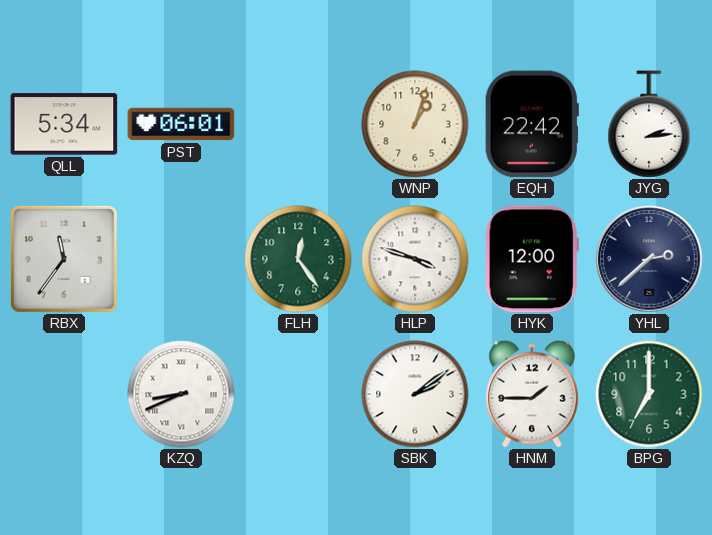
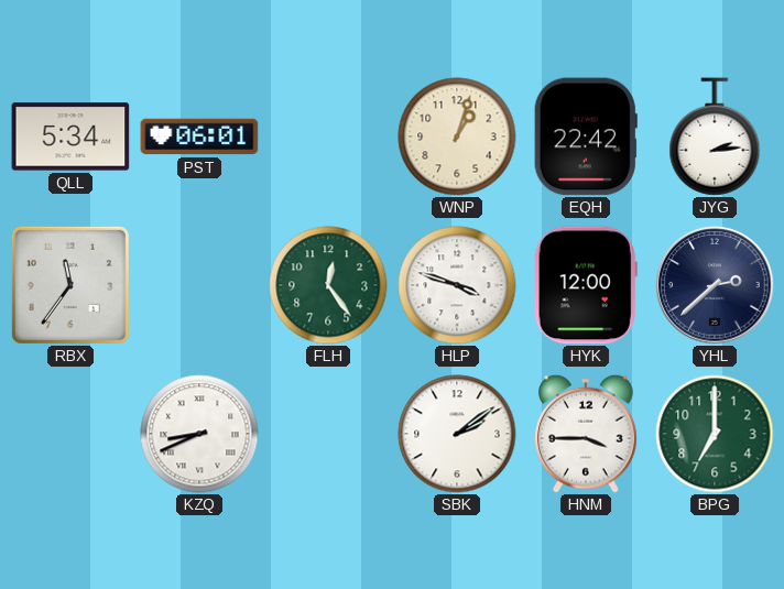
HNM: 1:45 -> 3:45
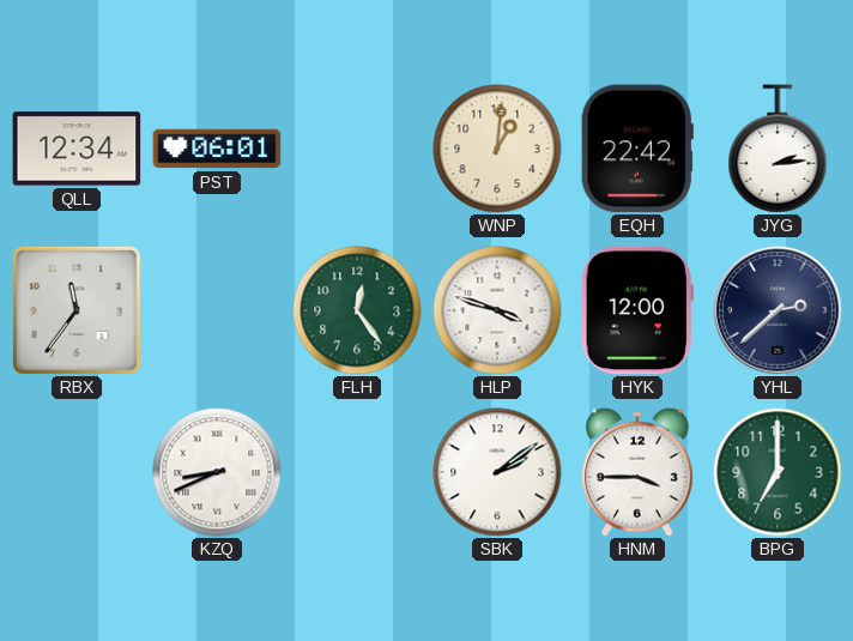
QLL: 5:34 -> 12:34
WNP: 1:03 -> 1:01
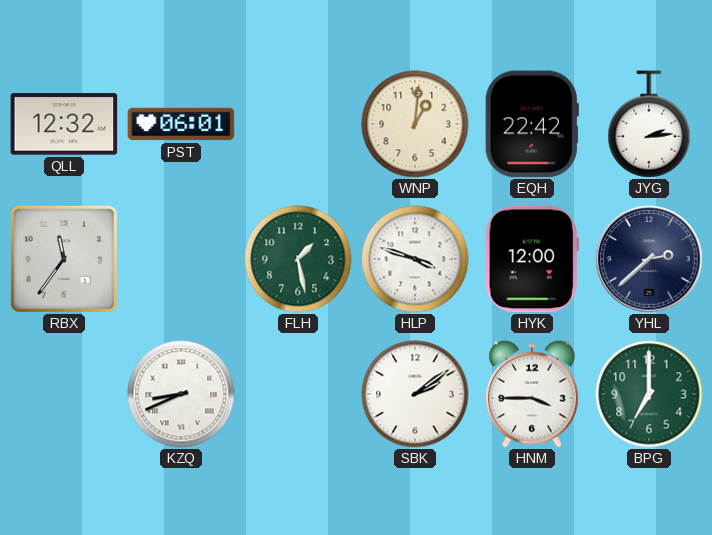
QLL: 12:34 -> 12:32
FLH: 12:24 -> 1:28
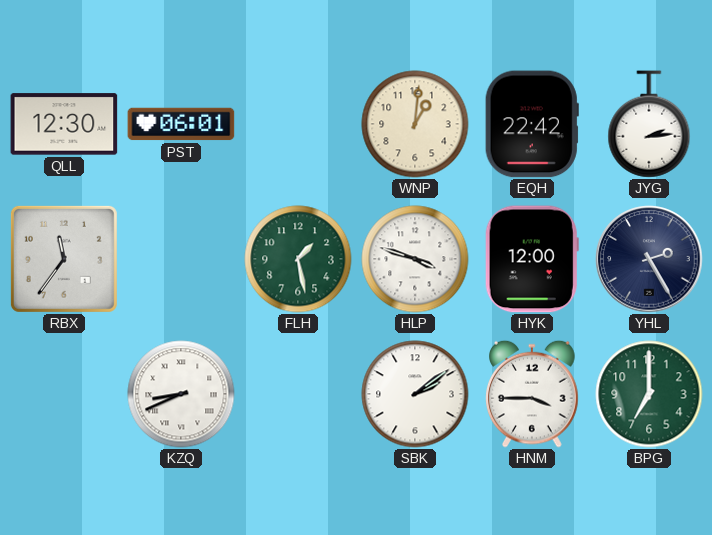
QLL: 12:32 -> 12:30
YHL: 2:38 -> 2:25
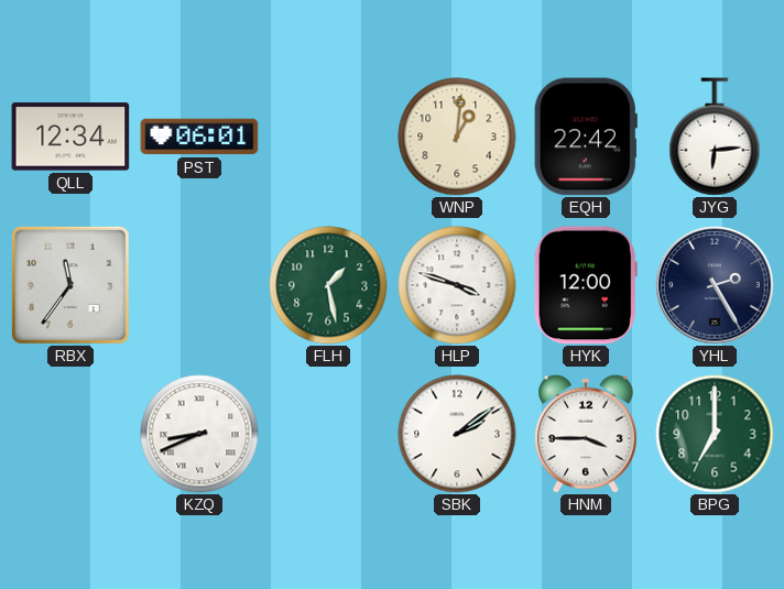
QLL: 12:30 -> 12:34
JYG: 2:14 -> 6:14
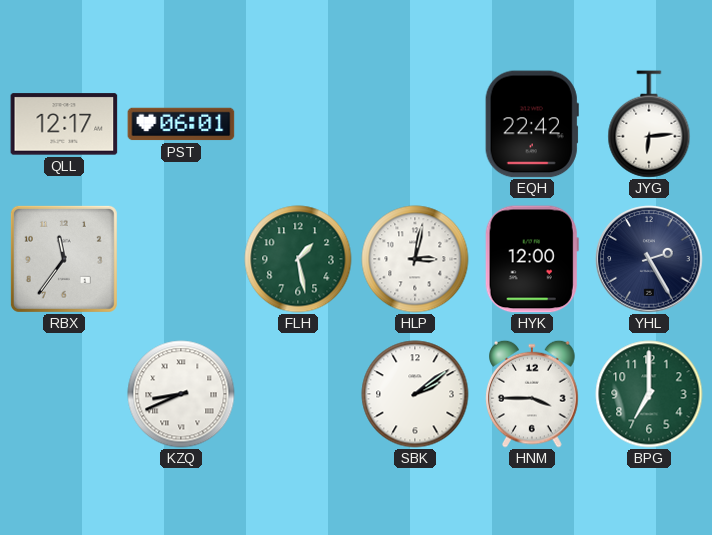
QLL: 12:34 -> 12:17
WNP: 1:01 -> none
HLP: 3:48 -> 3:02
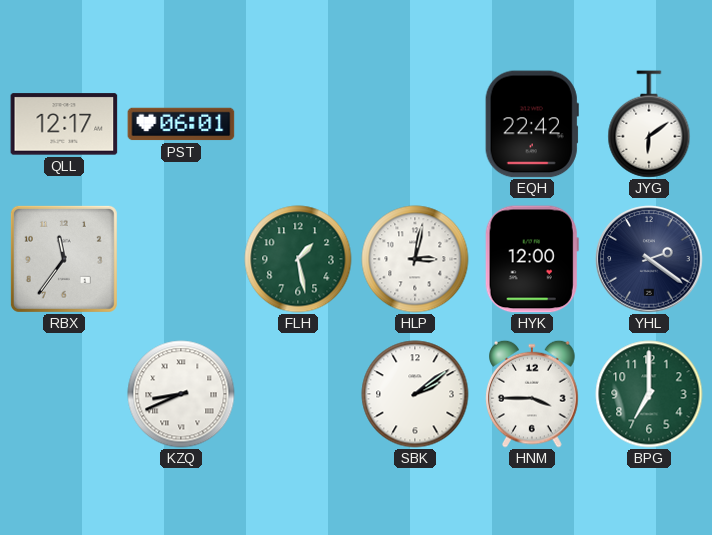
JYG: 6:14 -> 6:09
YHL: 2:25 -> 2:21
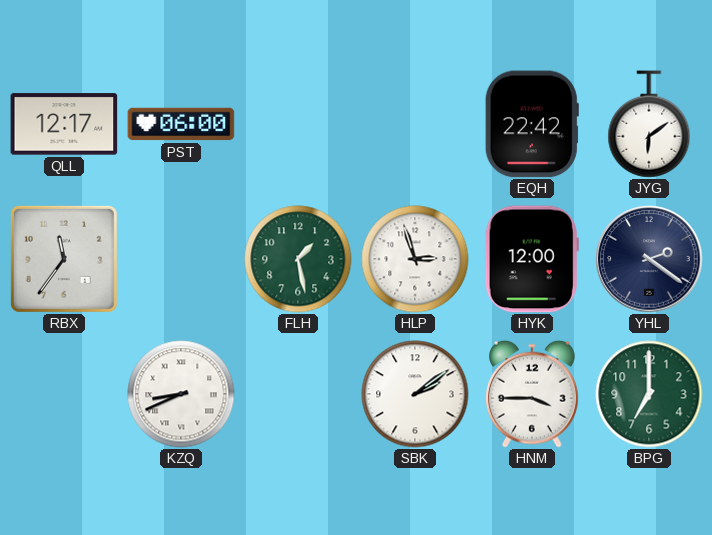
PST: 06:01 -> 06:00
HLP: 3:02 -> 2:57
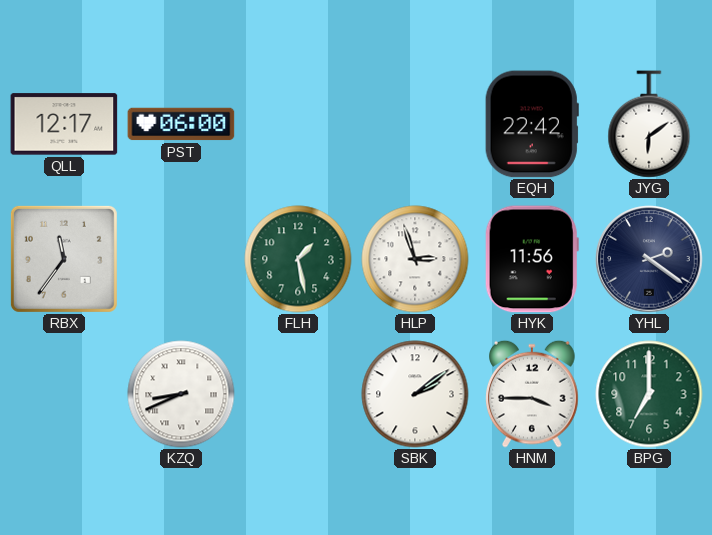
HYK: 12:00 -> 11:56
